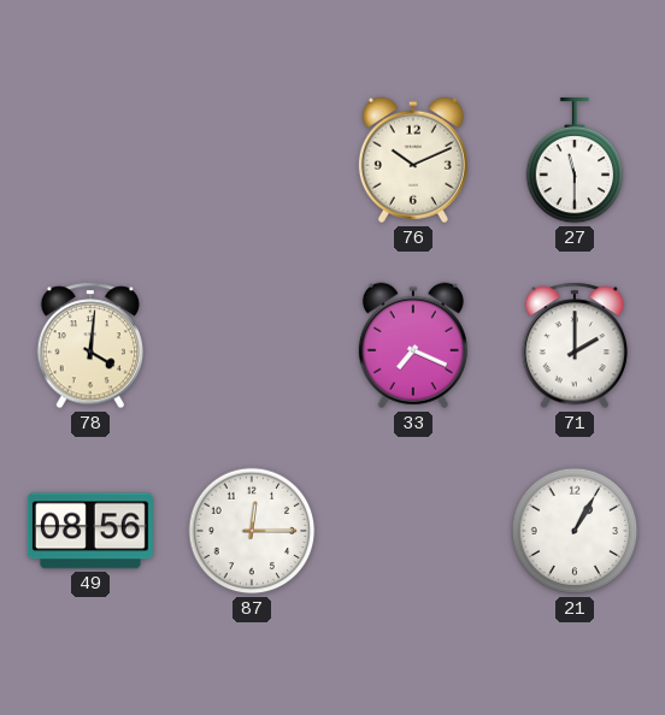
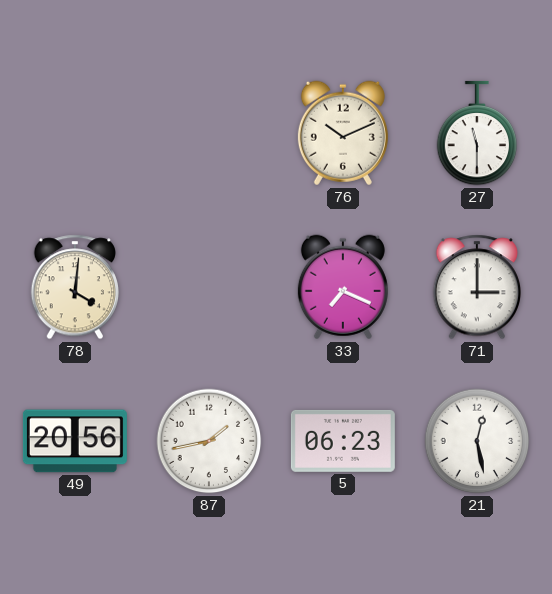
71: 2:00 -> 3:00
49: 08:56 -> 20:56
87: 12:15 -> 1:43
5: none -> 06:23
21: 1:05 -> 12:28
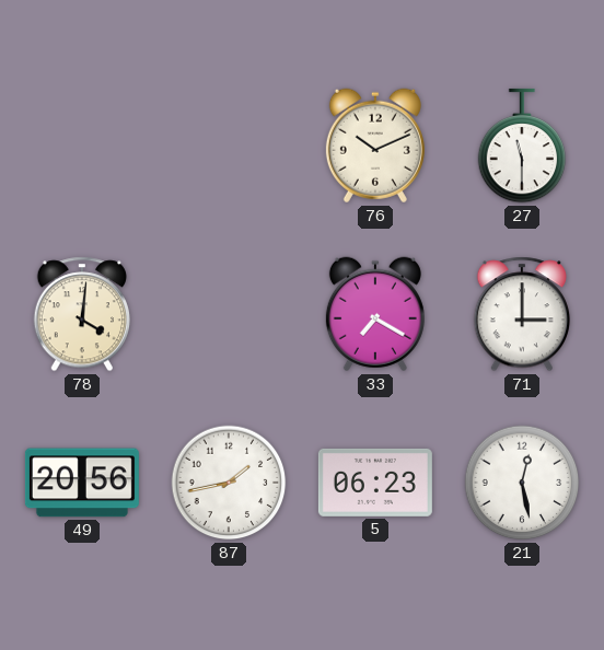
33: 7:19 -> 7:20
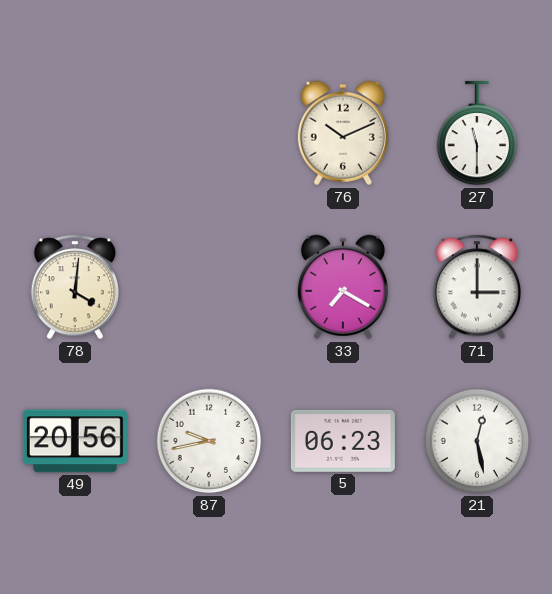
87: 1:43 -> 9:43
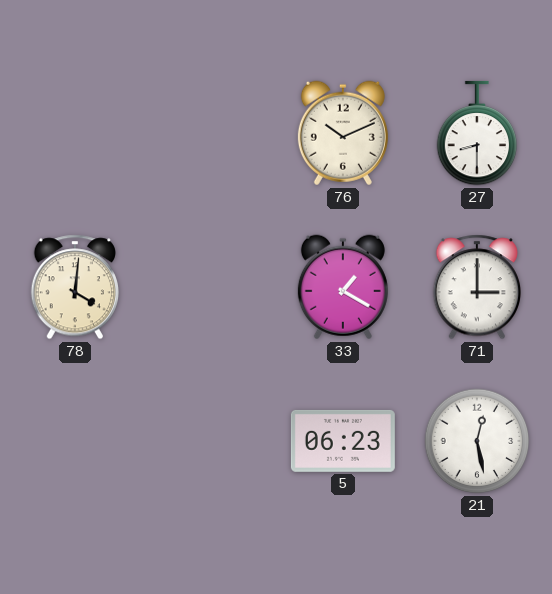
27: 11:30 -> 8:30
33: 7:20 -> 1:20
49: 20:56 -> none
87: 9:43 -> none
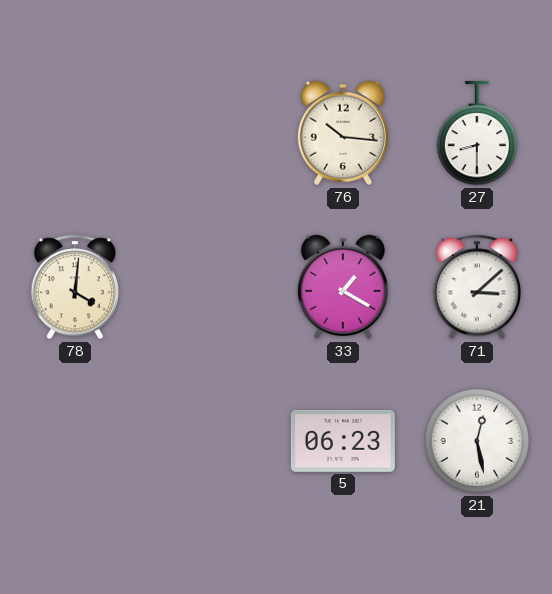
76: 10:11 -> 10:16
71: 3:00 -> 3:08
